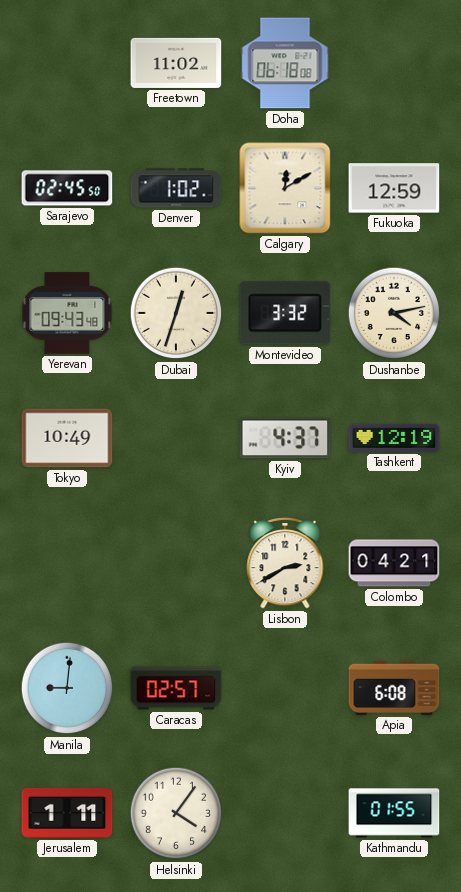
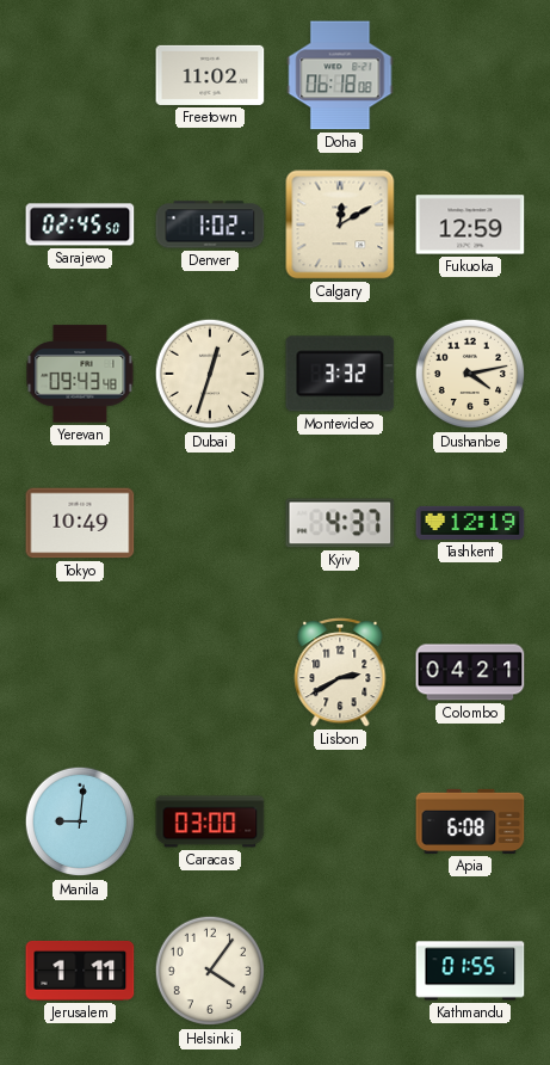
Caracas: 02:57 -> 03:00
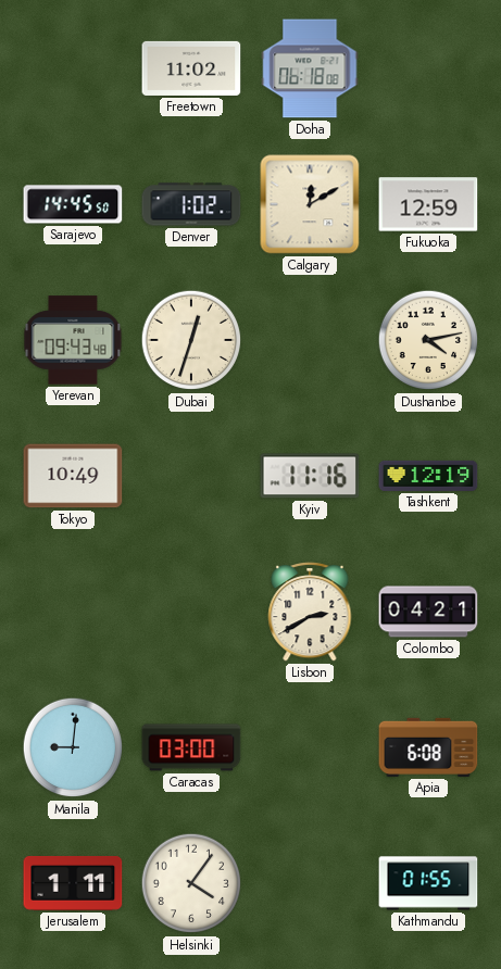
Sarajevo: 02:45 -> 14:45
Montevideo: 3:32 -> none
Kyiv: 4:37 -> 11:16
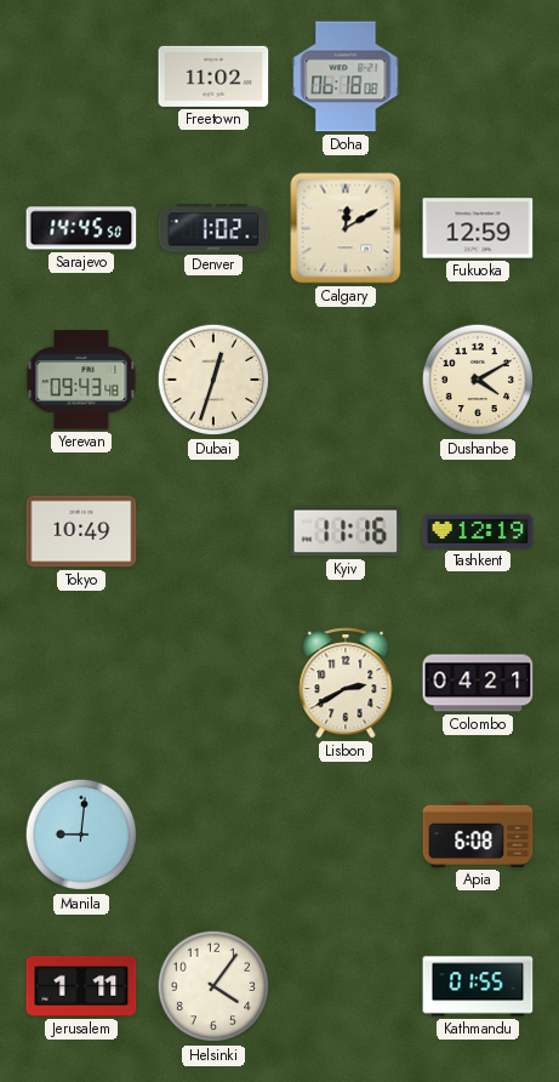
Dushanbe: 4:13 -> 4:10
Caracas: 03:00 -> none
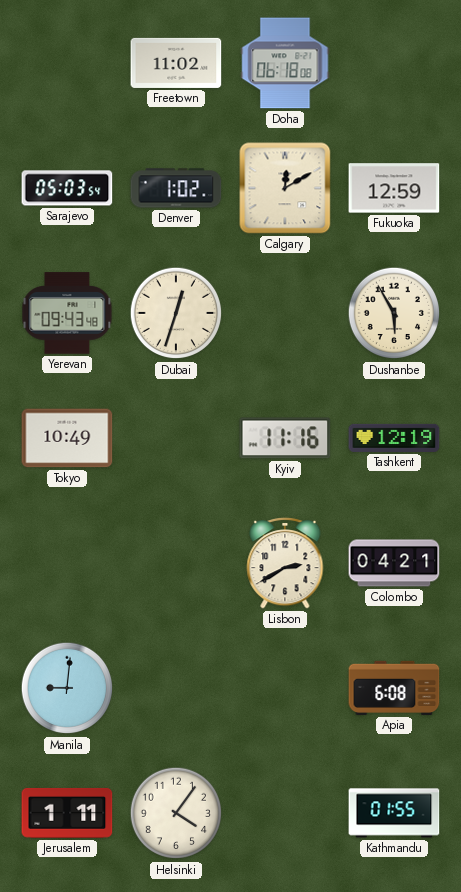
Sarajevo: 14:45 -> 05:03
Dushanbe: 4:10 -> 5:55
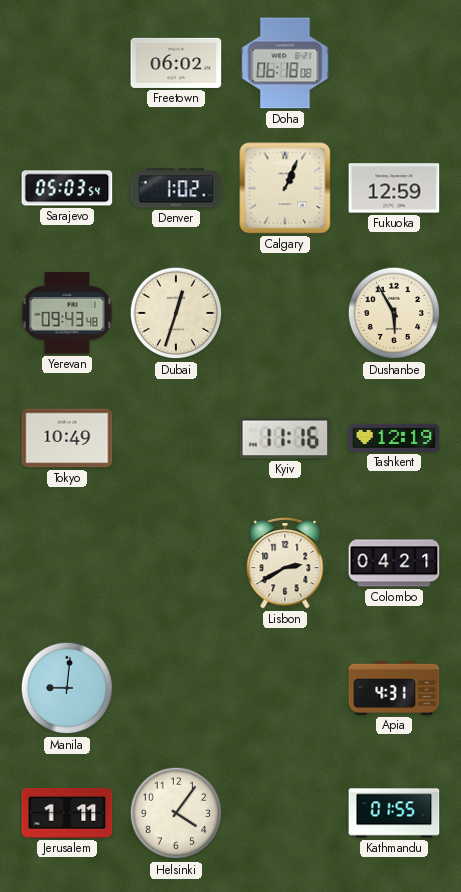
Freetown: 11:02 -> 06:02
Calgary: 12:10 -> 1:04
Apia: 6:08 -> 4:31
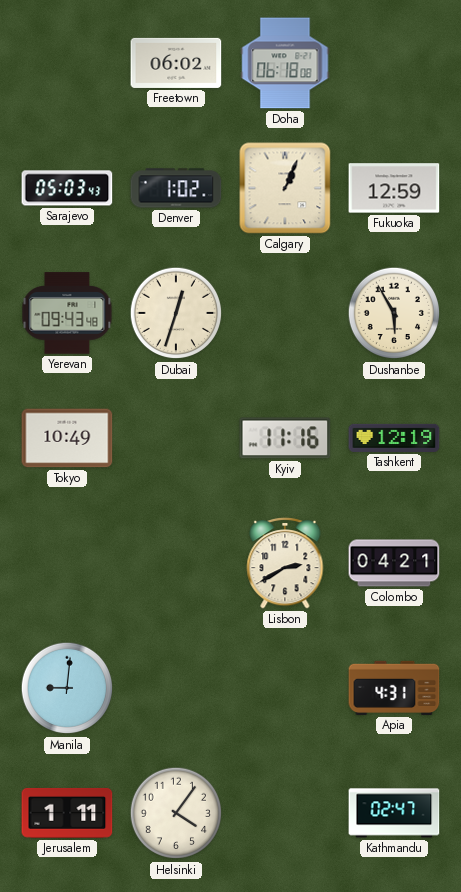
Sarajevo: 05:03:54 -> 05:03:43
Kathmandu: 01:55 -> 02:47
